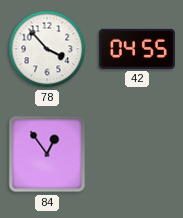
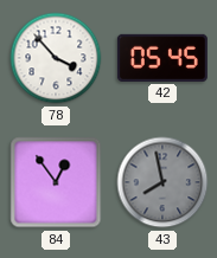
42: 04:55 -> 05:45
43: none -> 7:58
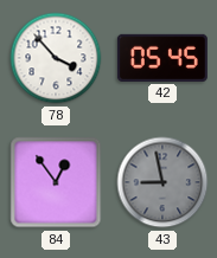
43: 7:58 -> 8:58
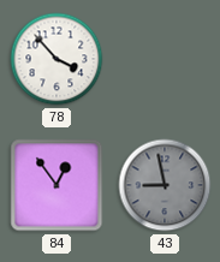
42: 05:45 -> none
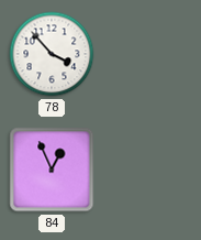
84: 12:54 -> 12:56
43: 8:58 -> none
